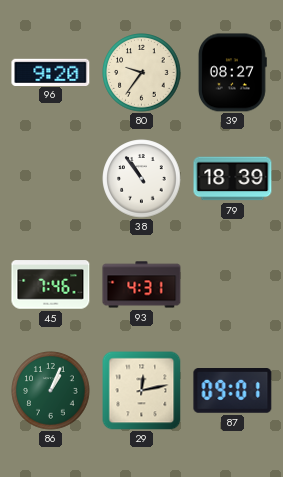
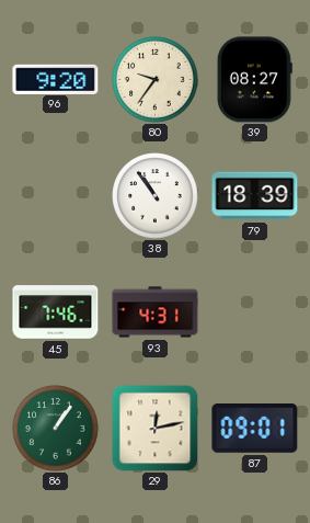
86: 1:04 -> 1:06
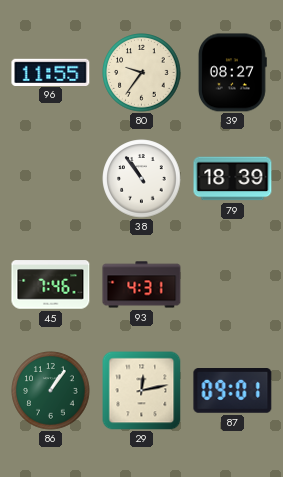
96: 9:20 -> 11:55
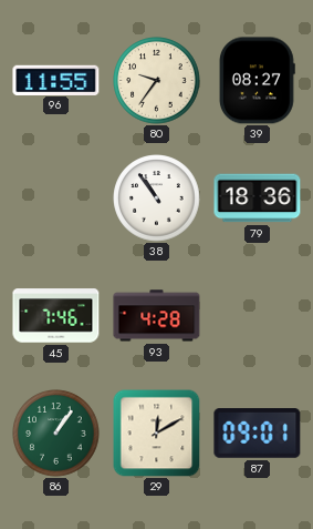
79: 18:39 -> 18:36
93: 4:31 -> 4:28
29: 12:13 -> 12:10
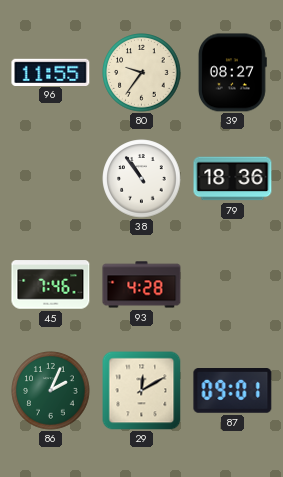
86: 1:06 -> 2:04
